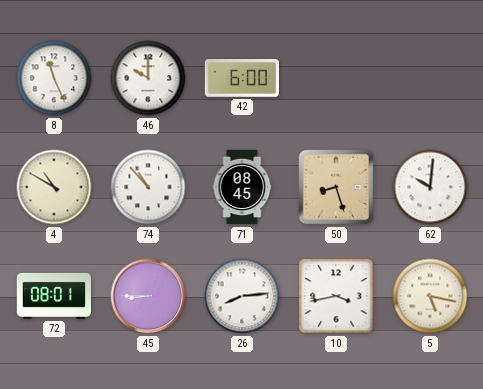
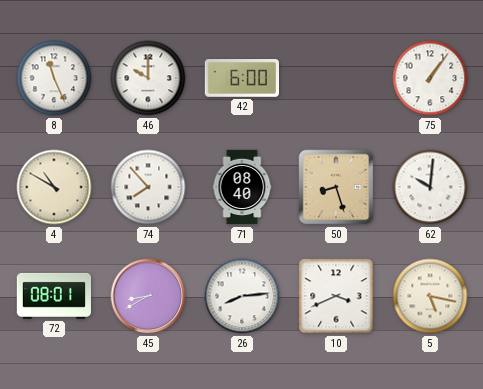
75: none -> 1:06
74: 10:53 -> 7:53
71: 08:45 -> 08:40
45: 8:45 -> 8:40
10: 3:43 -> 3:41
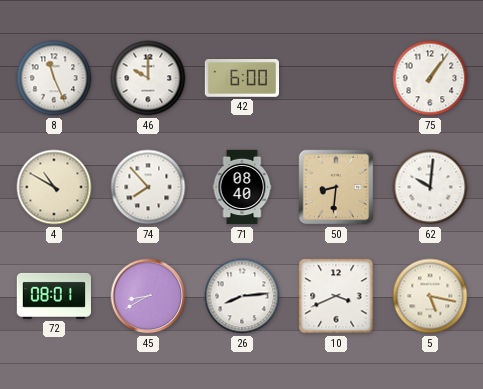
50: 8:27 -> 8:31
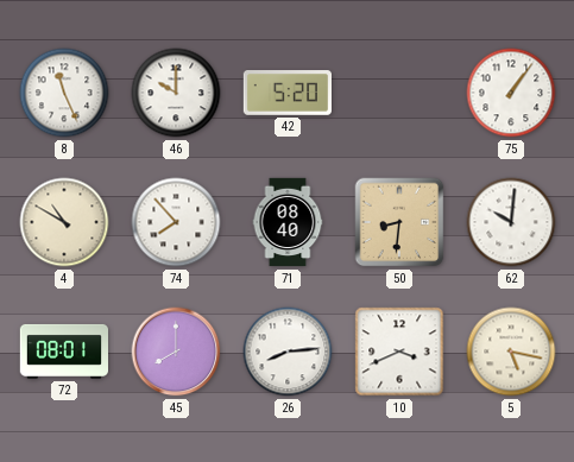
42: 6:00 -> 5:20
45: 8:40 -> 8:00
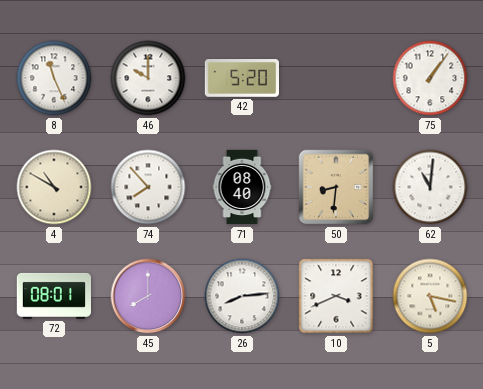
62: 10:01 -> 11:01
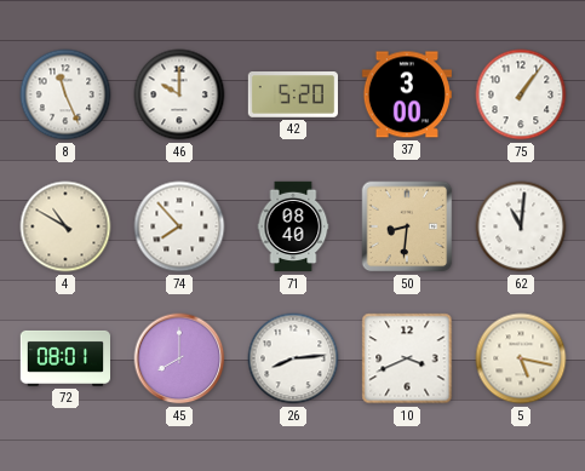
37: none -> 3:00
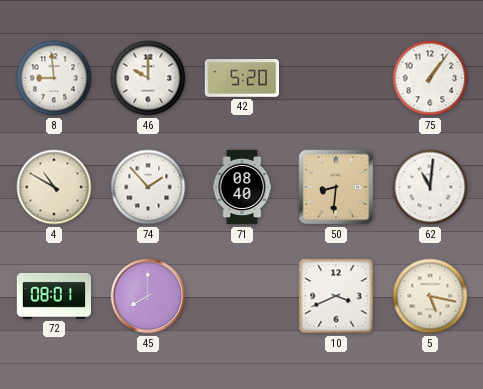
8: 11:26 -> 8:59
37: 3:00 -> none
74: 7:53 -> 1:53
26: 8:14 -> none
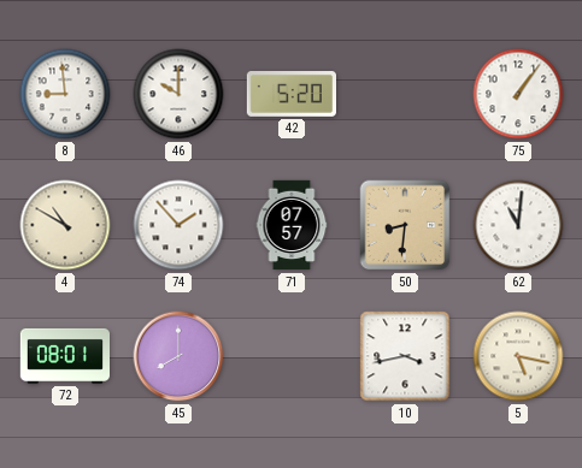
71: 08:40 -> 07:57
10: 3:41 -> 3:43
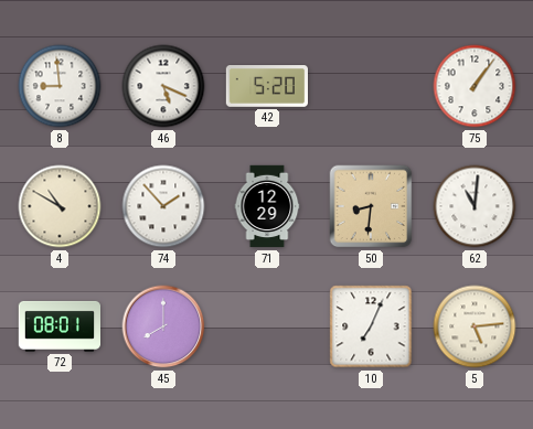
46: 10:00 -> 5:19
71: 07:57 -> 12:29
10: 3:43 -> 7:04
5: 5:17 -> 5:14
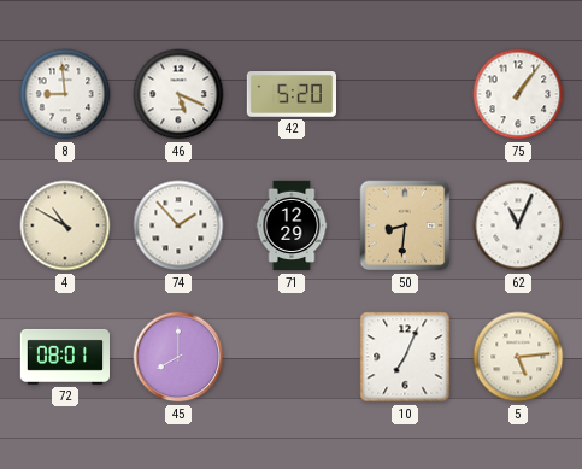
62: 11:01 -> 11:04
